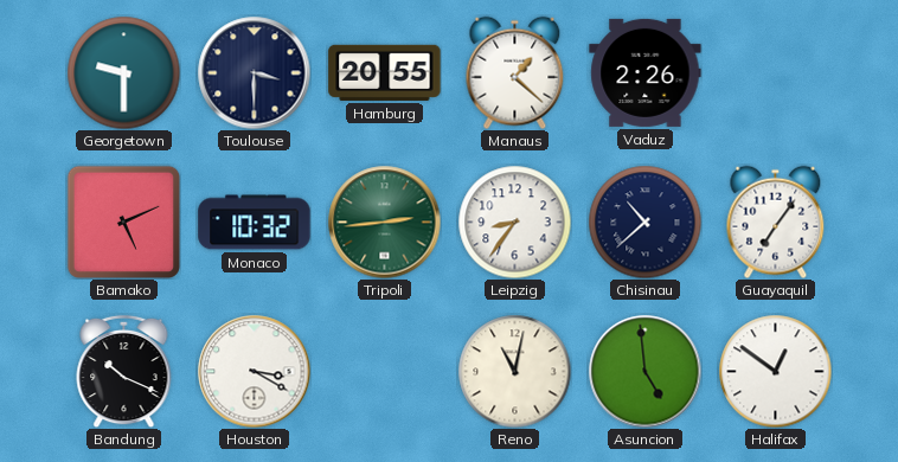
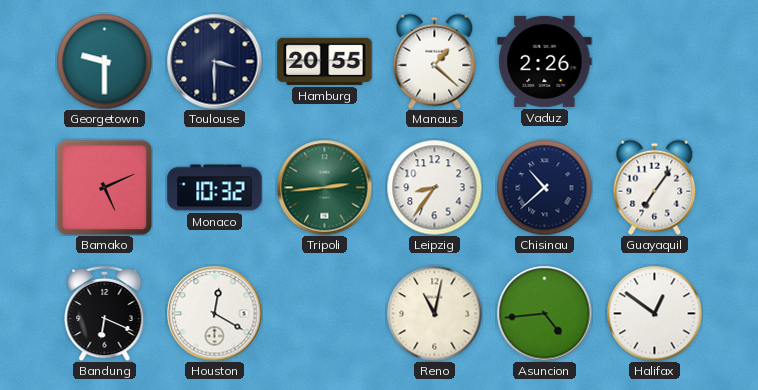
Bandung: 10:19 -> 6:19
Houston: 3:20 -> 12:20
Asuncion: 4:59 -> 4:44
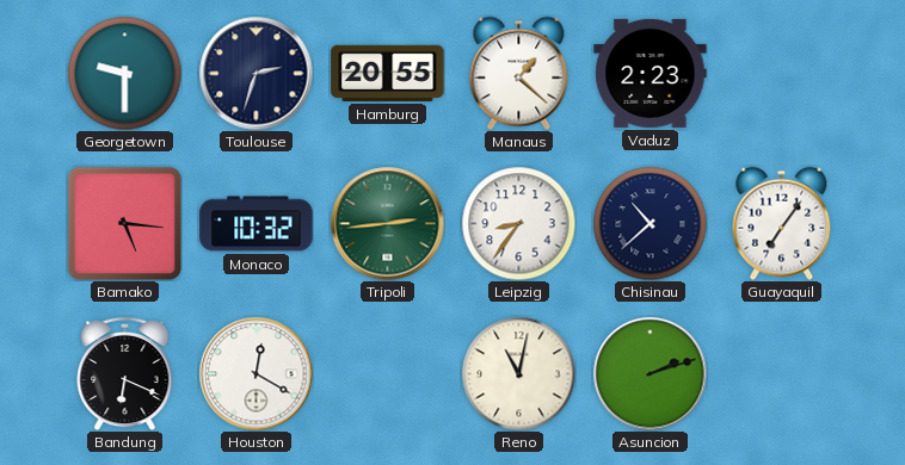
Toulouse: 3:30 -> 2:33
Vaduz: 2:26 -> 2:23
Bamako: 5:11 -> 5:16
Asuncion: 4:44 -> 2:12
Halifax: 12:51 -> none
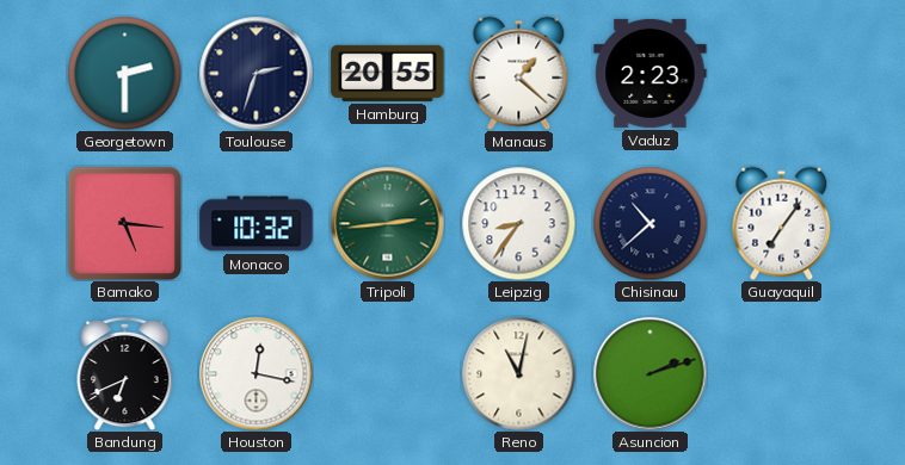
Georgetown: 9:30 -> 2:30
Bandung: 6:19 -> 6:41
Houston: 12:20 -> 12:17
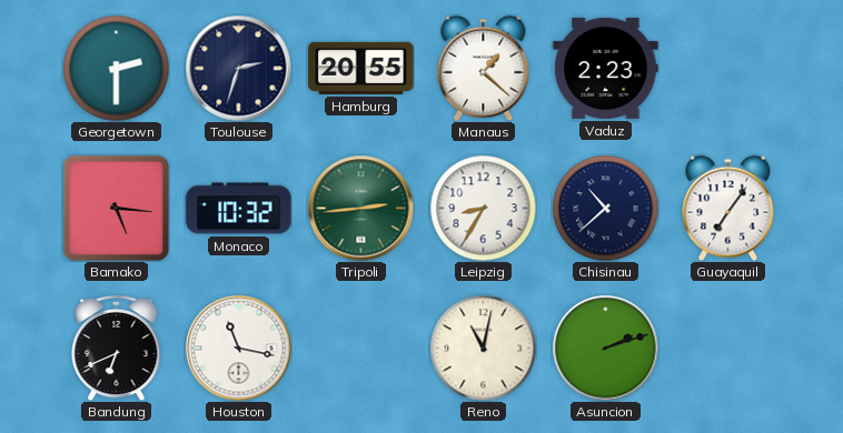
Leipzig: 8:36 -> 8:35
Houston: 12:17 -> 11:17
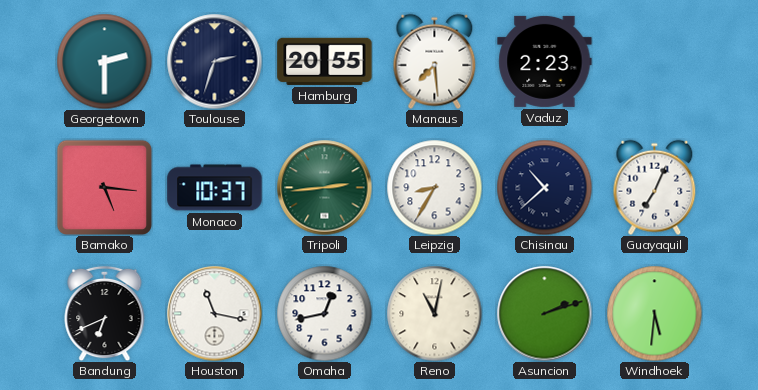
Manaus: 1:22 -> 7:29
Monaco: 10:32 -> 10:37
Guayaquil: 7:06 -> 7:04
Omaha: none -> 12:43
Windhoek: none -> 5:31
